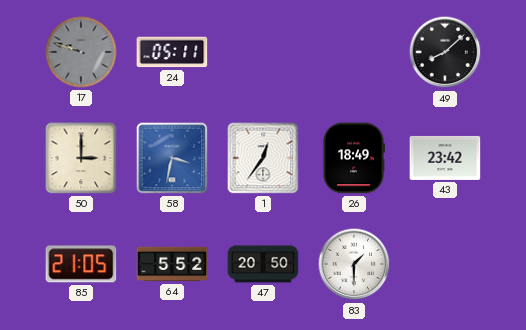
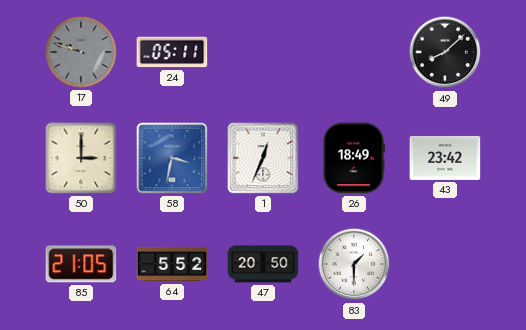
1: 12:36 -> 12:34
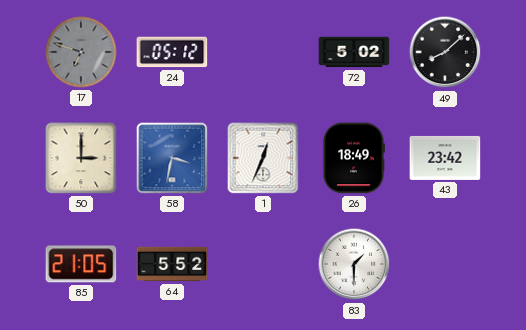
17: 9:48 -> 6:48
24: 05:11 -> 05:12
72: none -> 5:02
47: 20:50 -> none
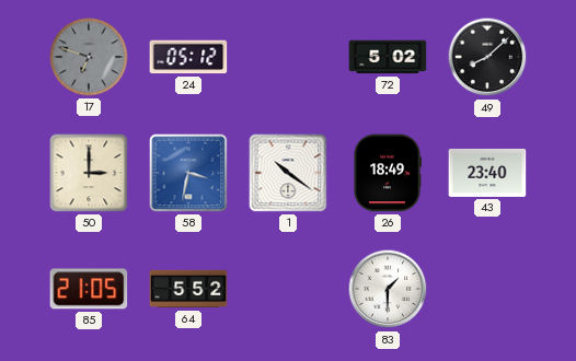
1: 12:34 -> 10:21
43: 23:42 -> 23:40
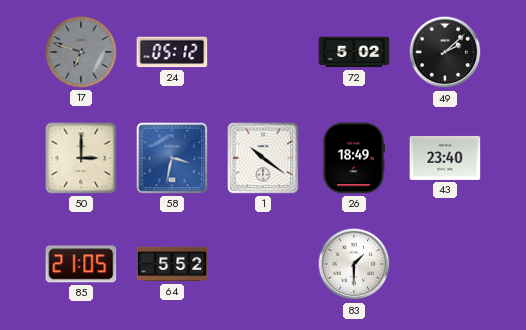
49: 8:08 -> 2:08
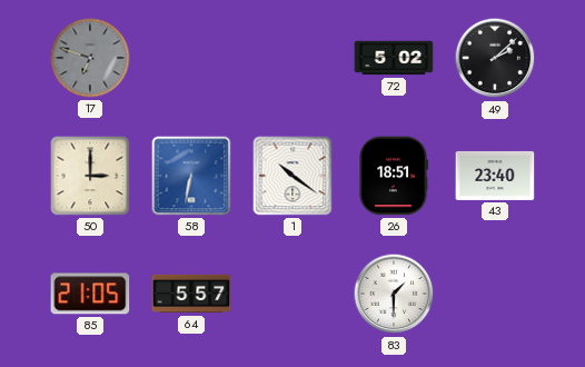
24: 05:12 -> none
58: 3:32 -> 6:32
26: 18:49 -> 18:51
64: 5:52 -> 5:57
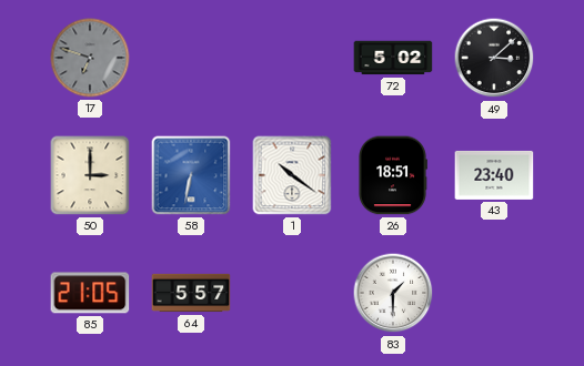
49: 2:08 -> 3:08
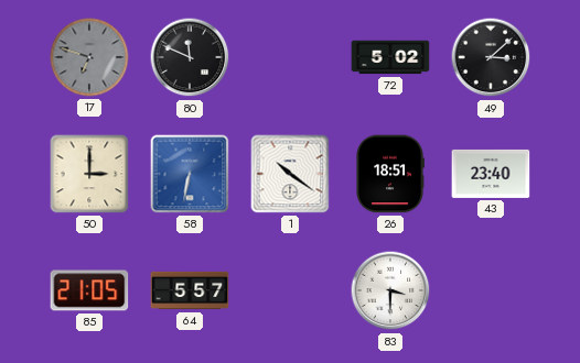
80: none -> 11:49
83: 1:30 -> 3:30
